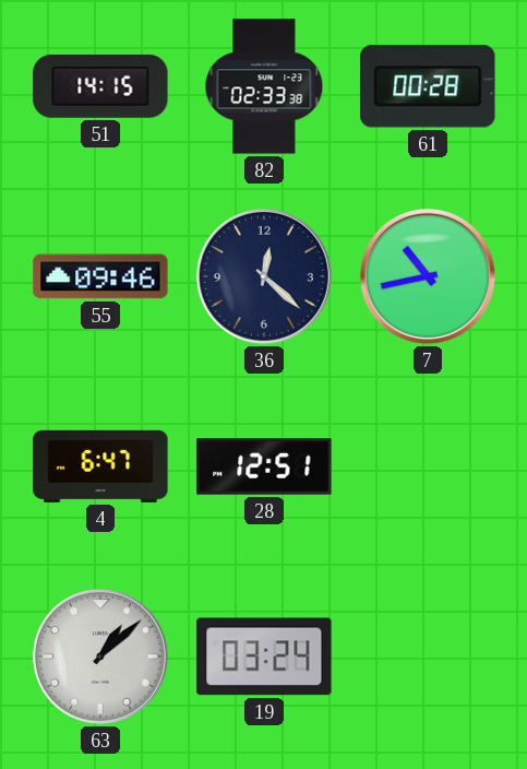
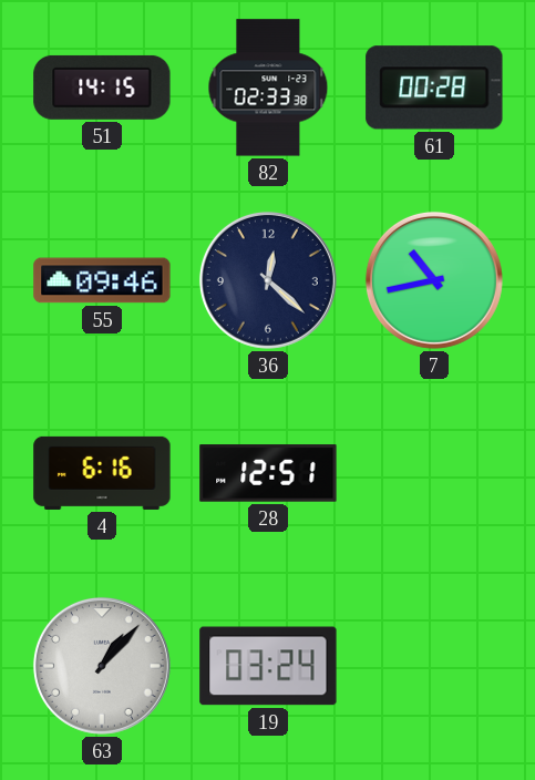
4: 6:47 -> 6:16
63: 1:08 -> 1:07
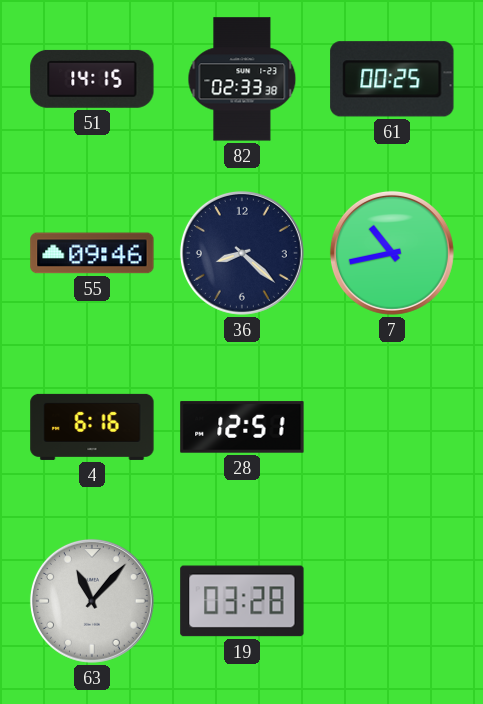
61: 00:28 -> 00:25
36: 12:22 -> 8:22
63: 1:07 -> 11:07
19: 03:24 -> 03:28
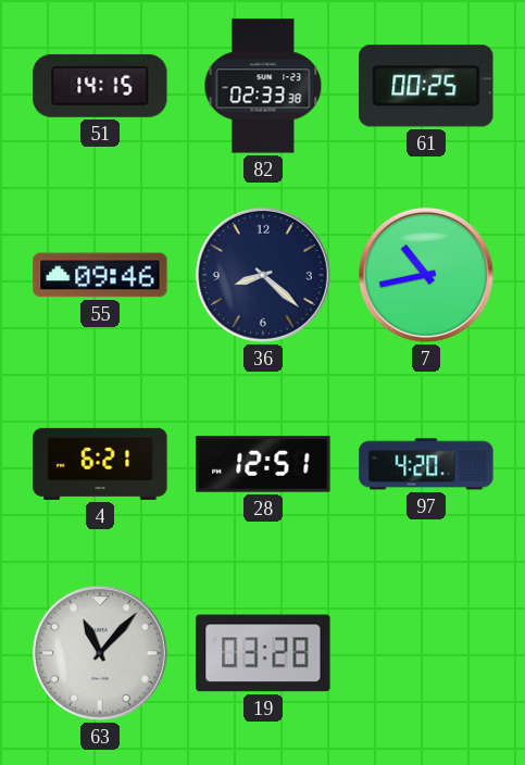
4: 6:16 -> 6:21
97: none -> 4:20
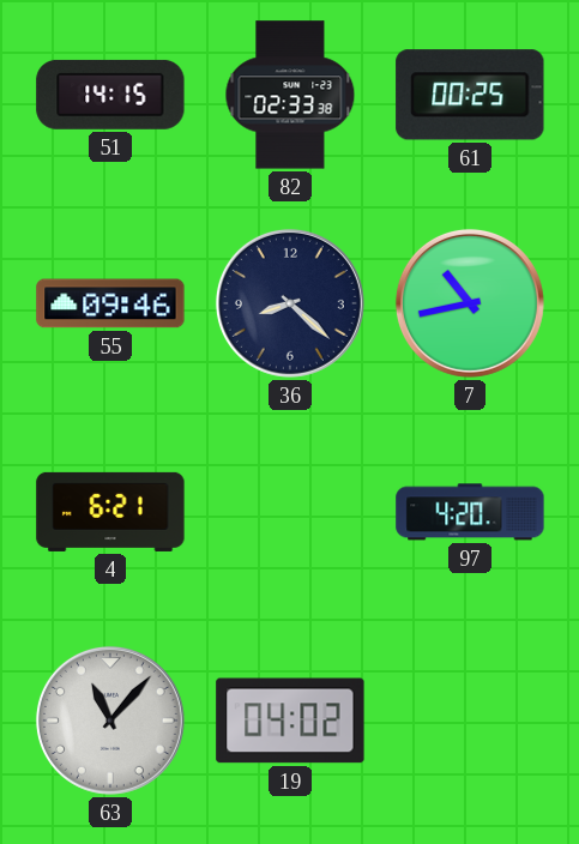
28: 12:51 -> none
19: 03:28 -> 04:02
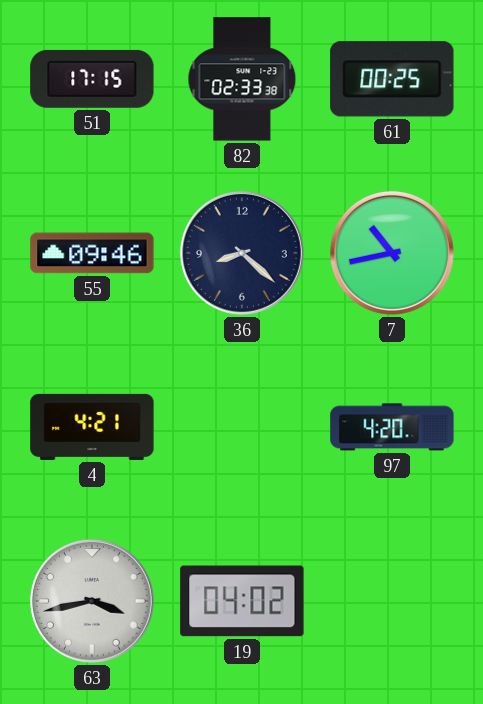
51: 14:15 -> 17:15
4: 6:21 -> 4:21
63: 11:07 -> 3:43
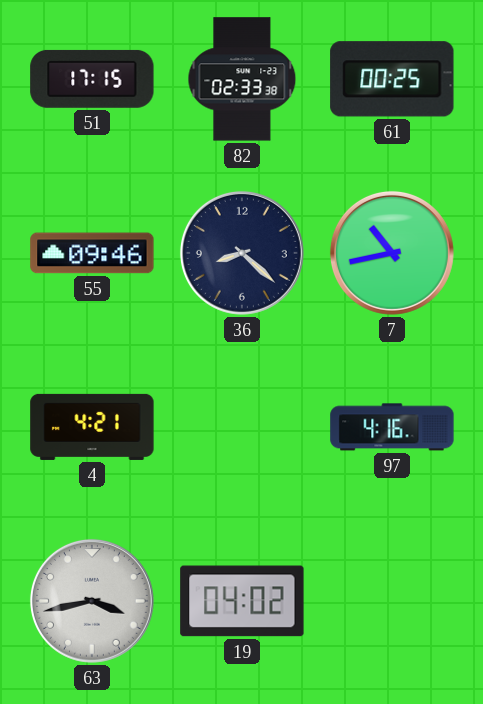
97: 4:20 -> 4:16
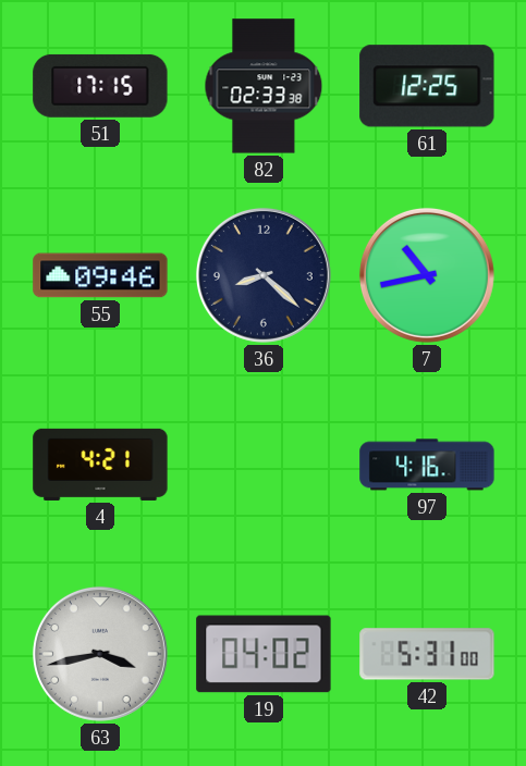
61: 00:25 -> 12:25
42: none -> 5:31
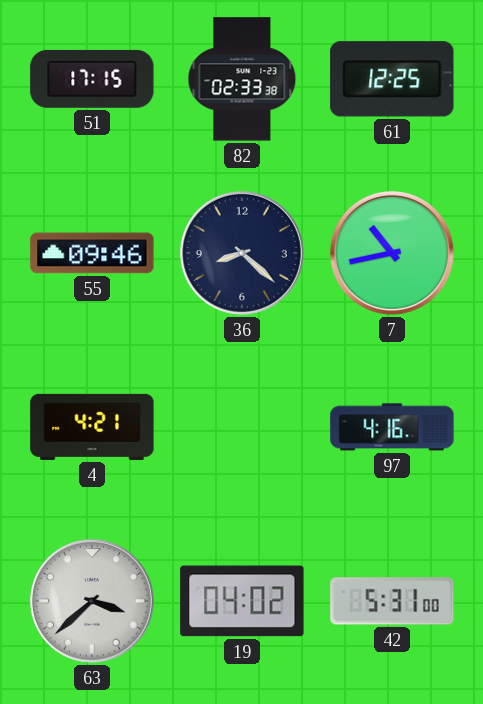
63: 3:43 -> 3:38
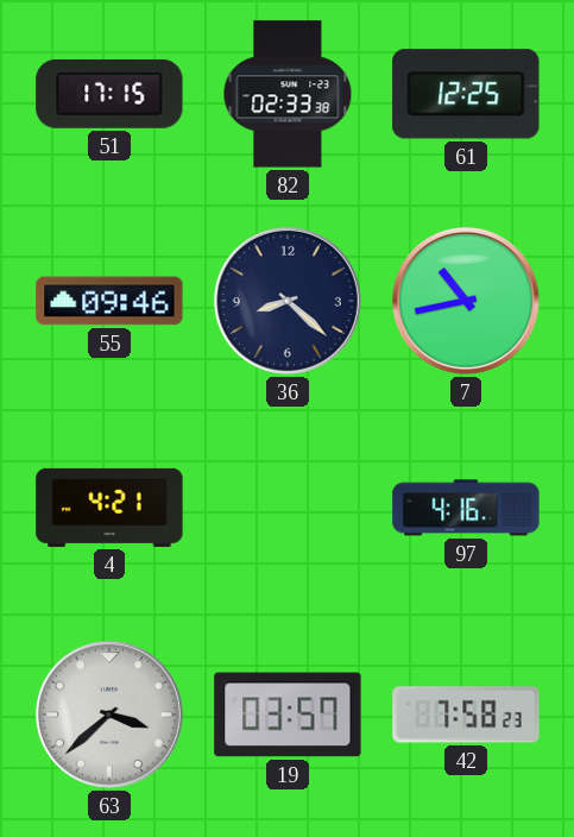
19: 04:02 -> 03:57
42: 5:31 -> 7:58
